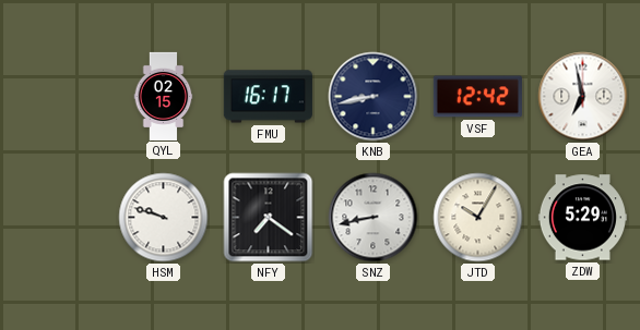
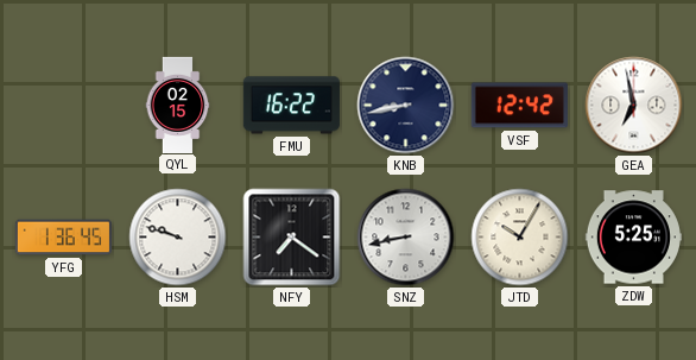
FMU: 16:17 -> 16:22
YFG: none -> 1:36
ZDW: 5:29 -> 5:25
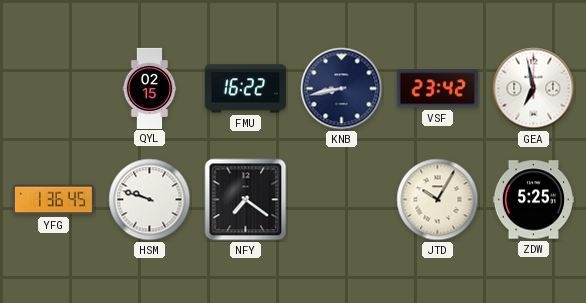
VSF: 12:42 -> 23:42
SNZ: 8:43 -> none
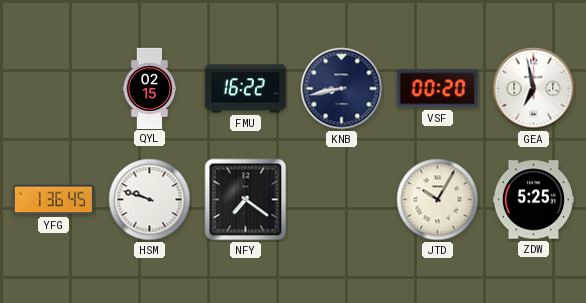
VSF: 23:42 -> 00:20
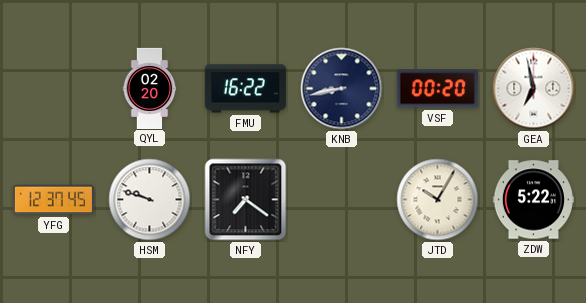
QYL: 02:15 -> 02:20
YFG: 1:36 -> 12:37
ZDW: 5:25 -> 5:22
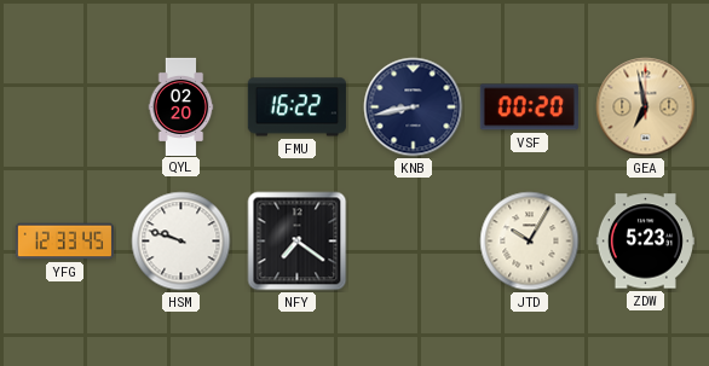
GEA dial: white -> champagne
YFG: 12:37 -> 12:33
ZDW: 5:22 -> 5:23
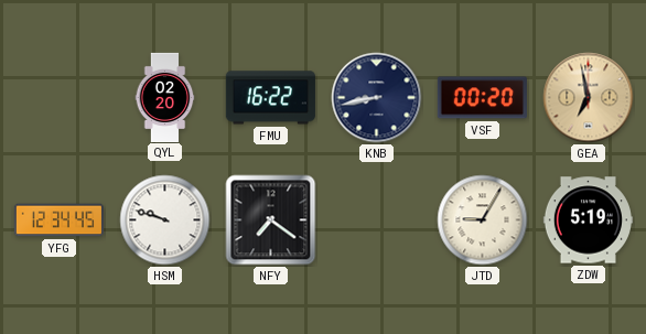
YFG: 12:33 -> 12:34
JTD: 10:05 -> 9:05
ZDW: 5:23 -> 5:19
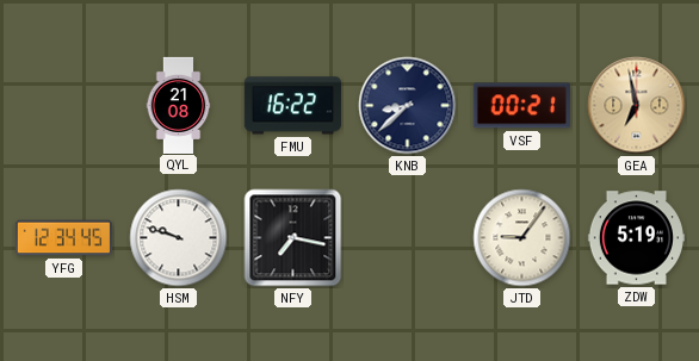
QYL: 02:20 -> 21:08
KNB: 8:43 -> 8:38
VSF: 00:20 -> 00:21
NFY: 7:21 -> 7:17
JTD: 9:05 -> 9:06
